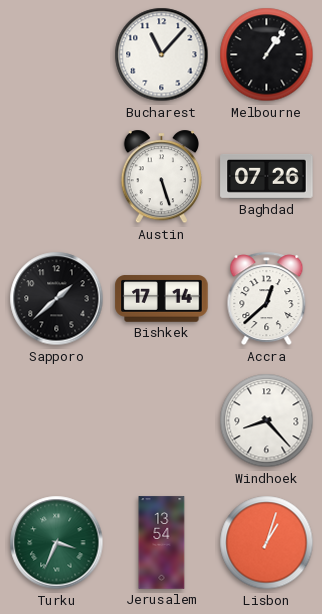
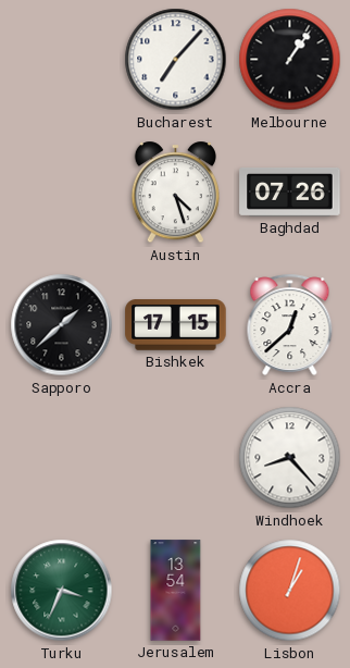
Bucharest: 11:07 -> 7:07
Austin: 5:27 -> 4:27
Bishkek: 17:14 -> 17:15
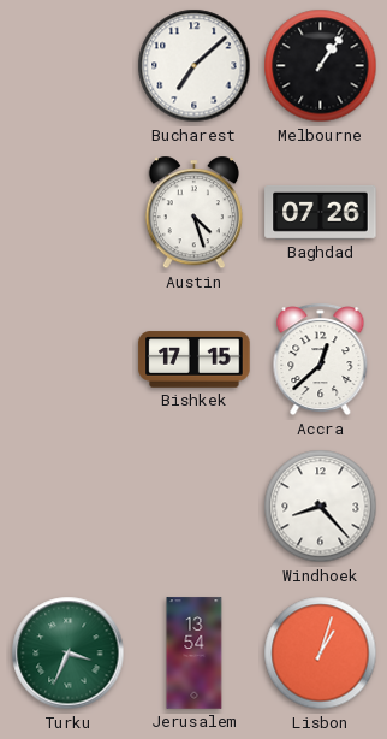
Bucharest: 7:07 -> 7:08
Sapporo: 1:38 -> none
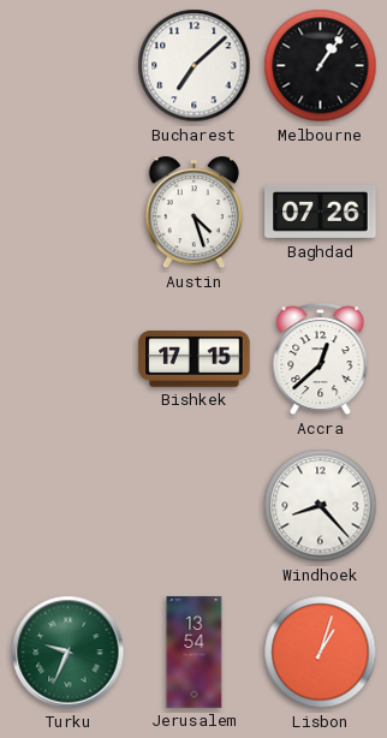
Turku: 3:34 -> 9:34
